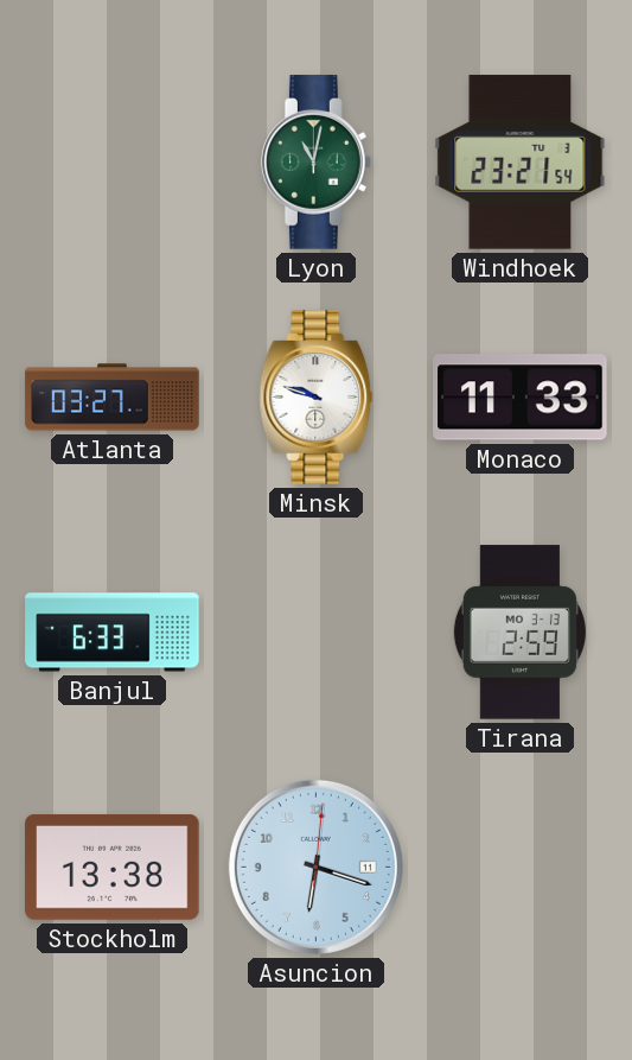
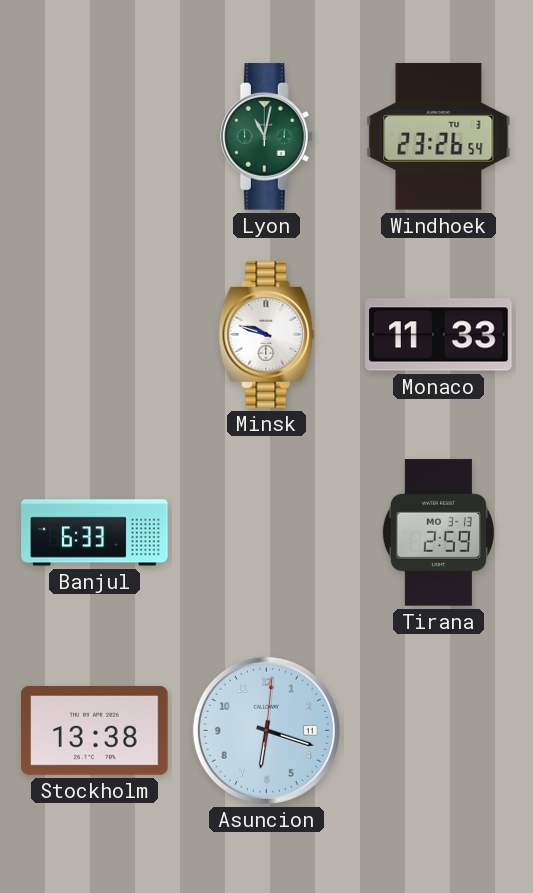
Windhoek: 23:21 -> 23:26
Atlanta: 03:27 -> none
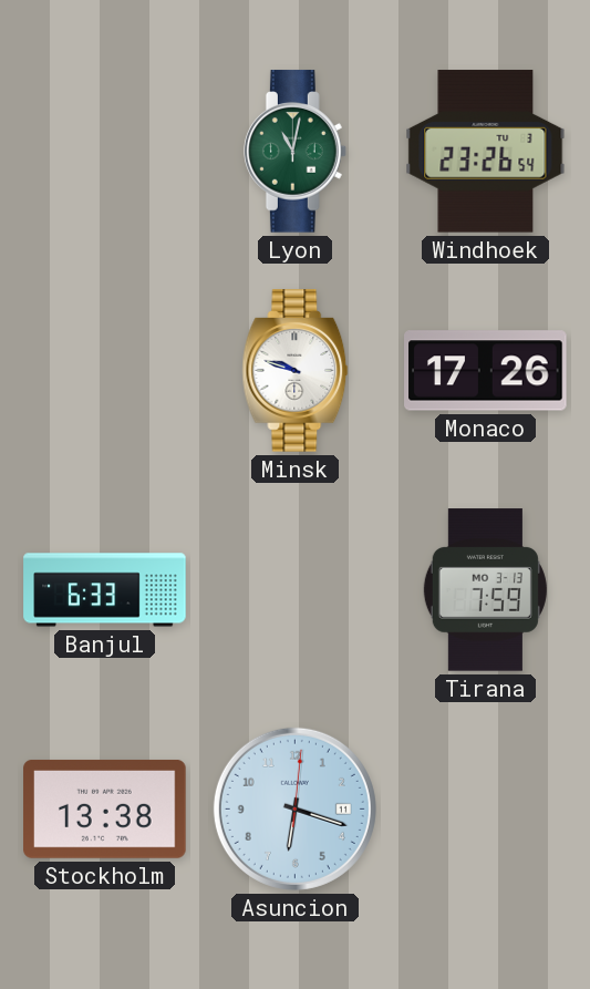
Monaco: 11:33 -> 17:26
Tirana: 2:59 -> 7:59
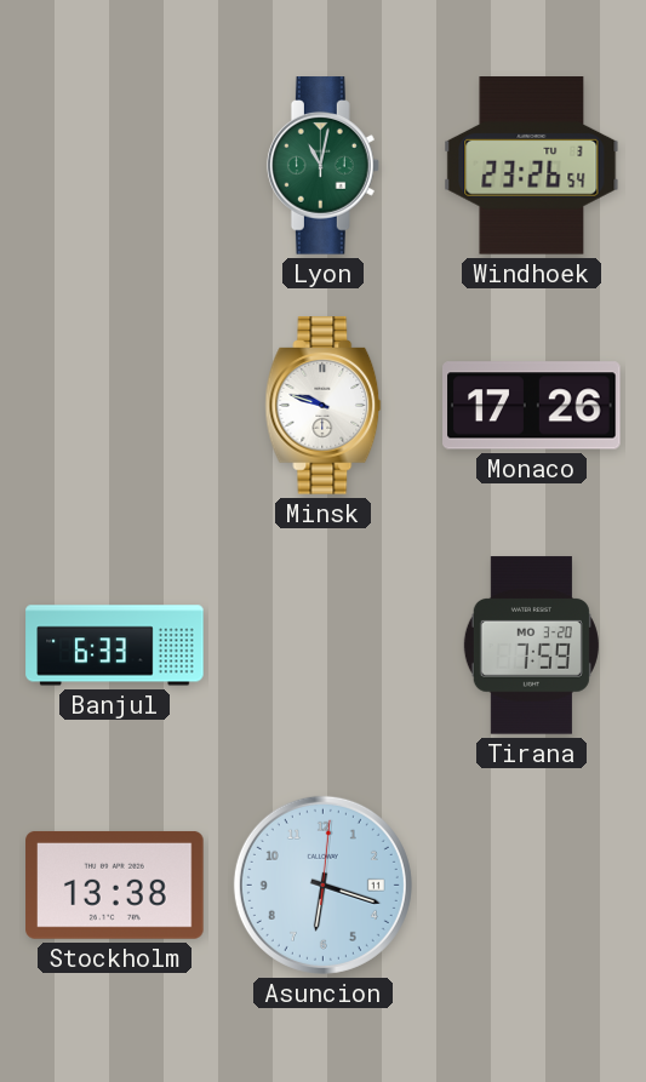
Tirana date: MO 3-13 -> MO 3-20
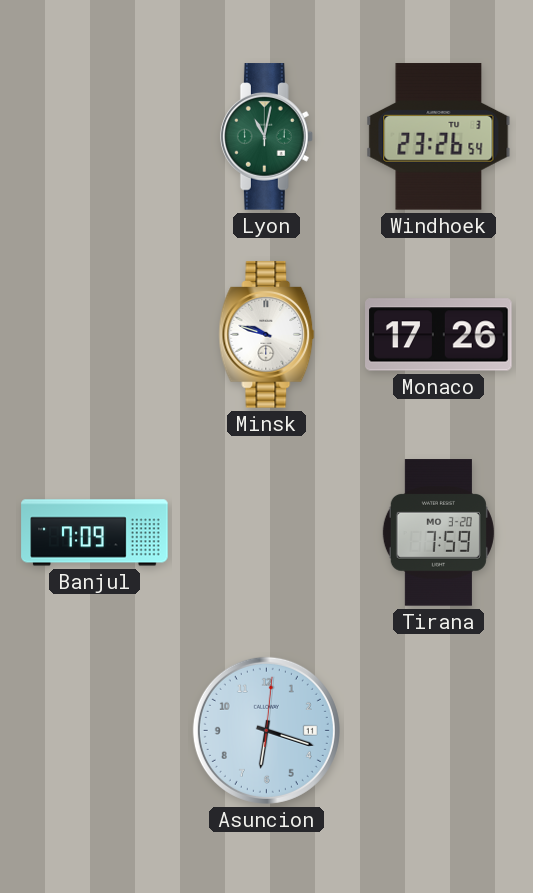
Banjul: 6:33 -> 7:09
Stockholm: 13:38 -> none
